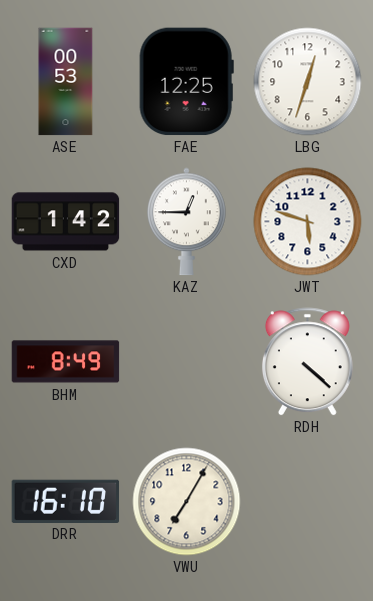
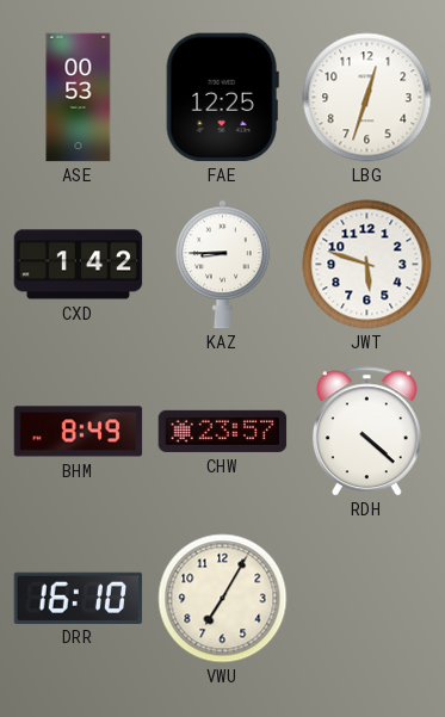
KAZ: 12:45 -> 8:45
CHW: none -> 23:57
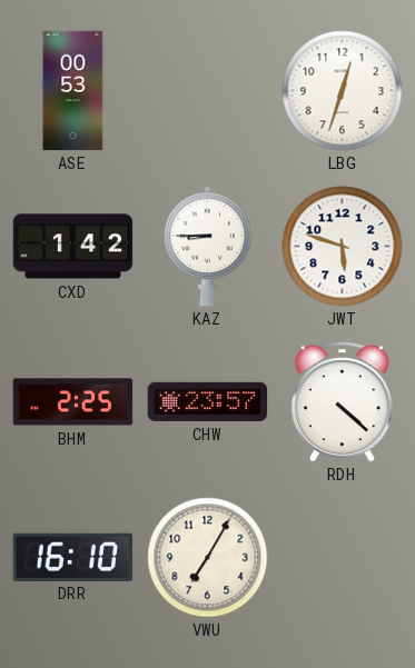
FAE: 12:25 -> none
BHM: 8:49 -> 2:25
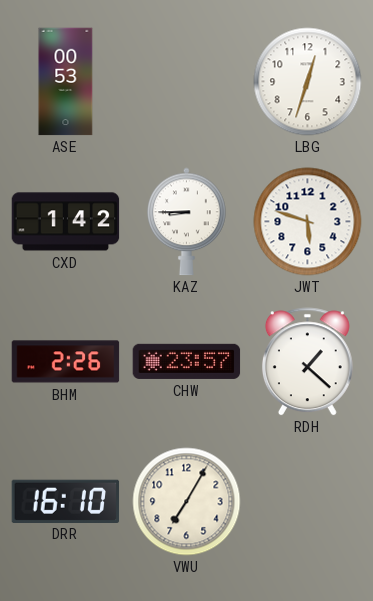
BHM: 2:25 -> 2:26
RDH: 4:22 -> 1:22
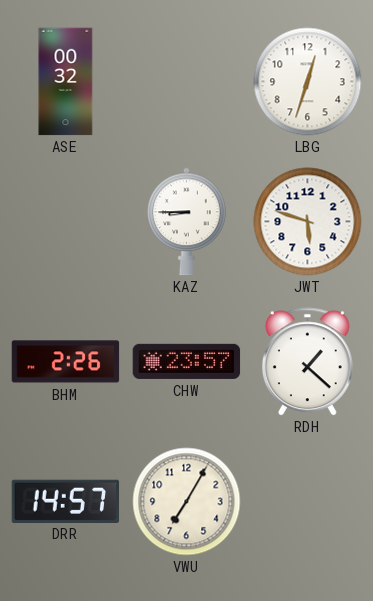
ASE: 00:53 -> 00:32
CXD: 1:42 -> none
DRR: 16:10 -> 14:57
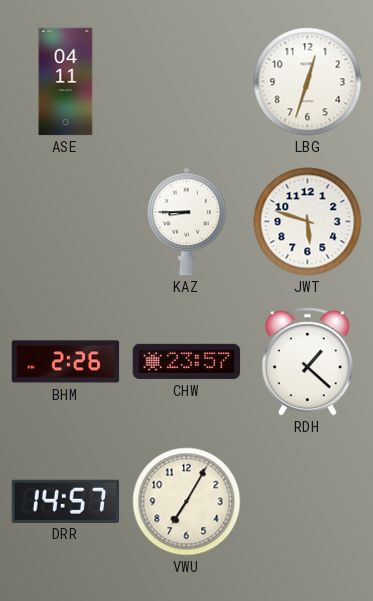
ASE: 00:32 -> 04:11
